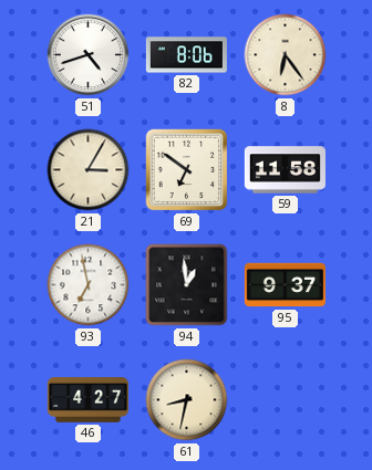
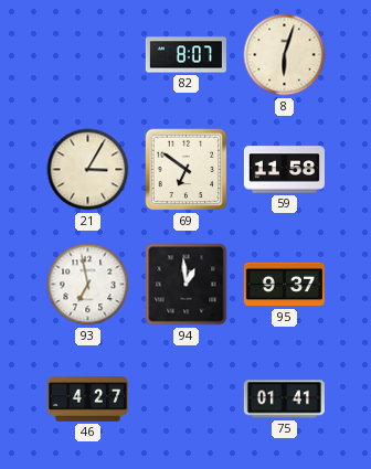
51: 4:42 -> none
82: 8:06 -> 8:07
8: 6:24 -> 6:03
61: 8:32 -> none
75: none -> 01:41
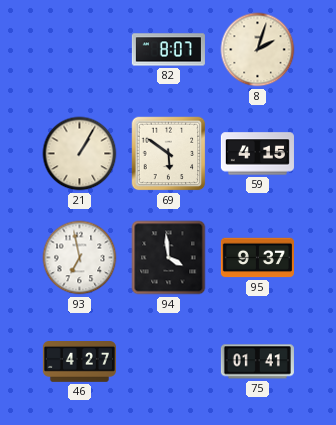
8: 6:03 -> 2:03
21: 3:05 -> 1:05
69: 6:51 -> 5:51
59: 11:58 -> 4:15
94: 12:59 -> 3:59
